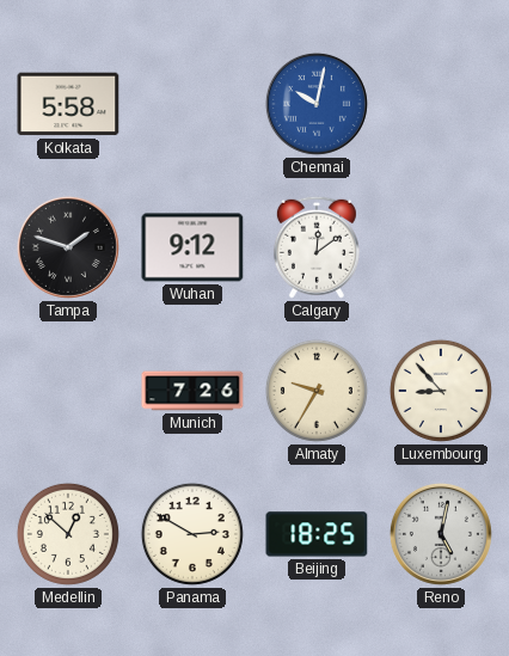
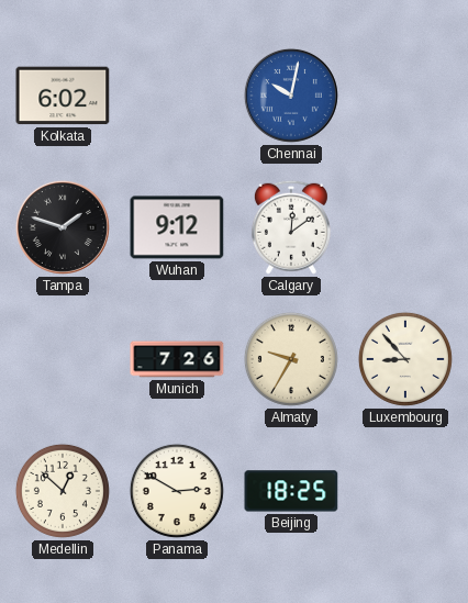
Kolkata: 5:58 -> 6:02
Reno: 5:02 -> none
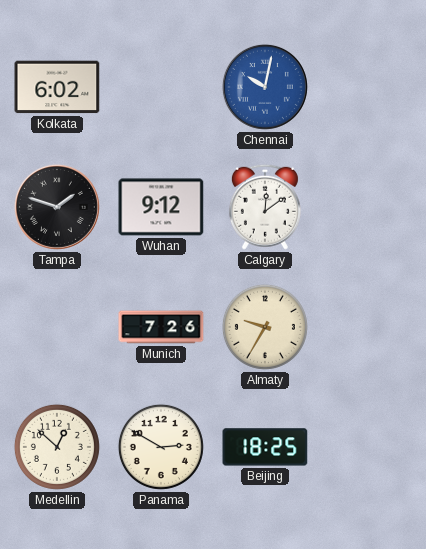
Luxembourg: 8:53 -> none
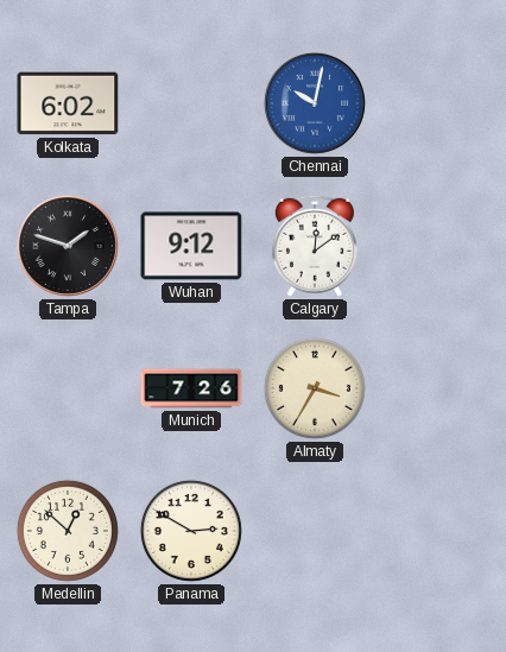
Almaty: 9:35 -> 3:35
Beijing: 18:25 -> none
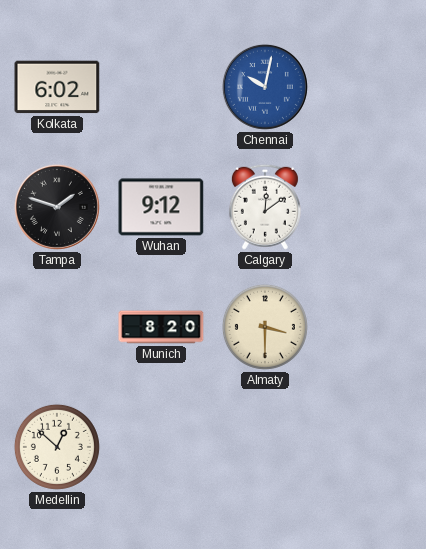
Munich: 7:26 -> 8:20
Almaty: 3:35 -> 3:30
Panama: 2:50 -> none
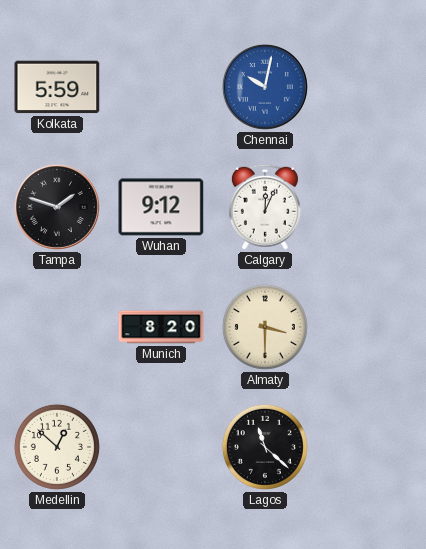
Kolkata: 6:02 -> 5:59
Calgary: 12:09 -> 12:04
Lagos: none -> 11:22
